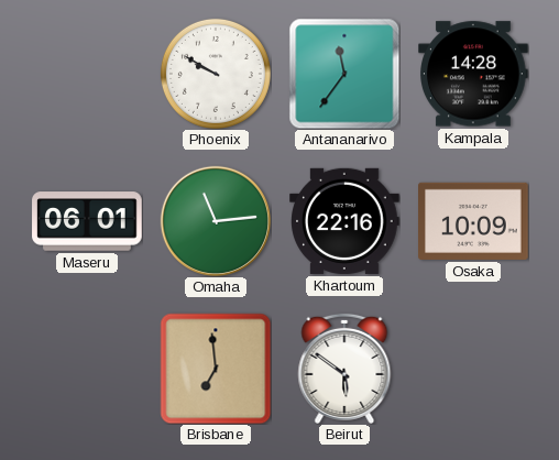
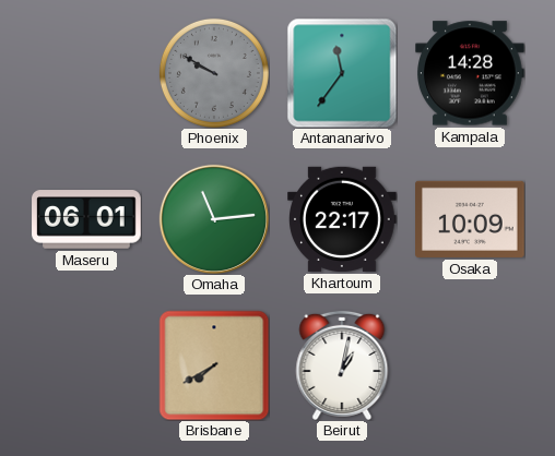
Phoenix dial: white -> grey
Khartoum: 22:16 -> 22:17
Brisbane: 6:59 -> 7:40
Beirut: 5:51 -> 1:02
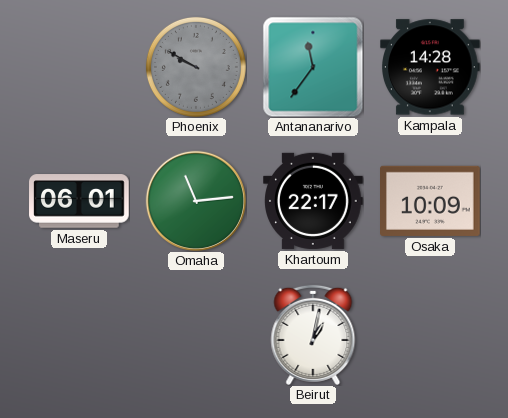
Brisbane: 7:40 -> none
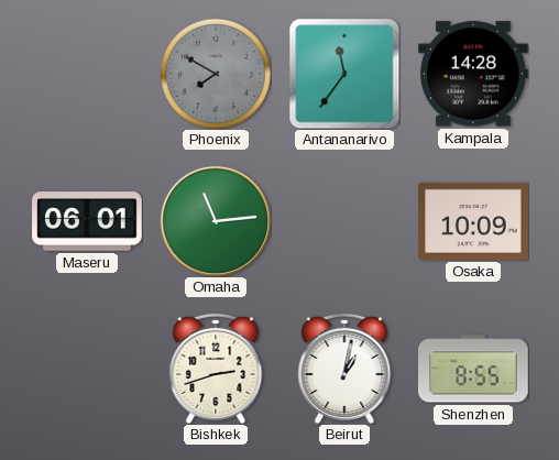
Phoenix: 9:50 -> 7:50
Khartoum: 22:17 -> none
Bishkek: none -> 2:42
Shenzhen: none -> 8:55
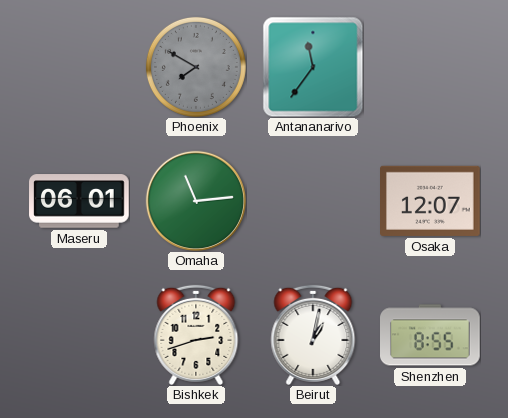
Kampala: 14:28 -> none
Osaka: 10:09 -> 12:07
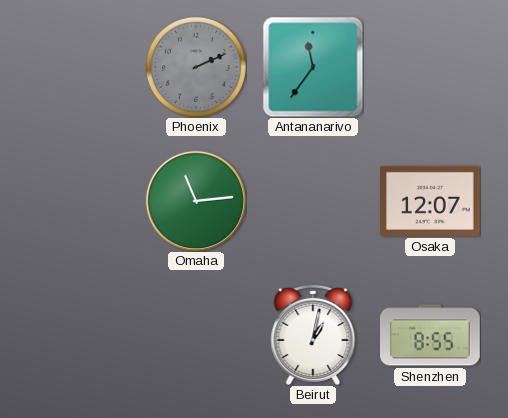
Phoenix: 7:50 -> 2:11
Maseru: 06:01 -> none
Bishkek: 2:42 -> none
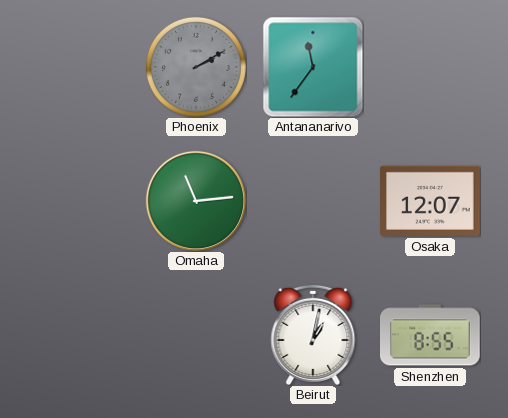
Phoenix: 2:11 -> 2:10
